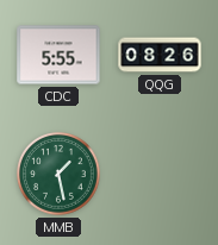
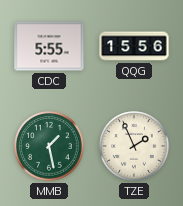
QQG: 08:26 -> 15:56
TZE: none -> 1:56
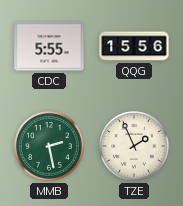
MMB: 1:28 -> 2:28
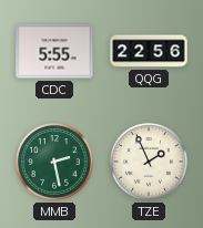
QQG: 15:56 -> 22:56
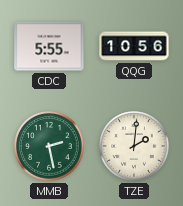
QQG: 22:56 -> 10:56
TZE: 1:56 -> 2:01
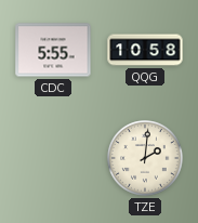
QQG: 10:56 -> 10:58
MMB: 2:28 -> none
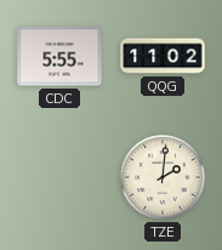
QQG: 10:58 -> 11:02
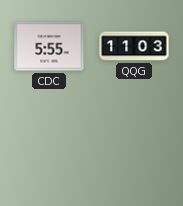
QQG: 11:02 -> 11:03
TZE: 2:01 -> none
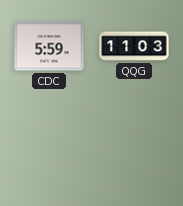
CDC: 5:55 -> 5:59
